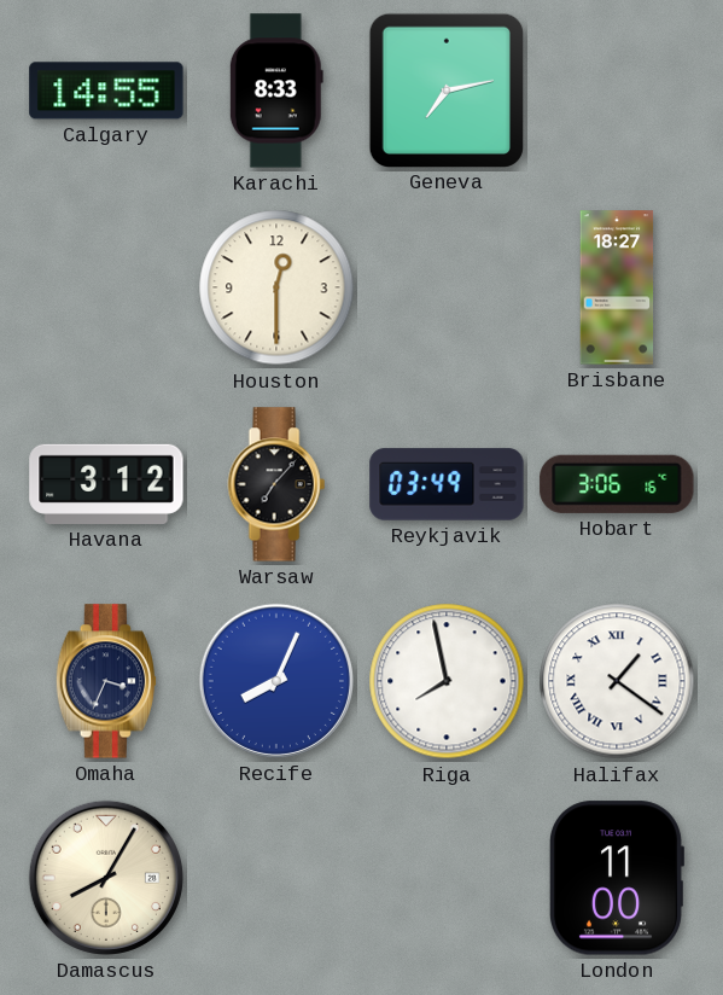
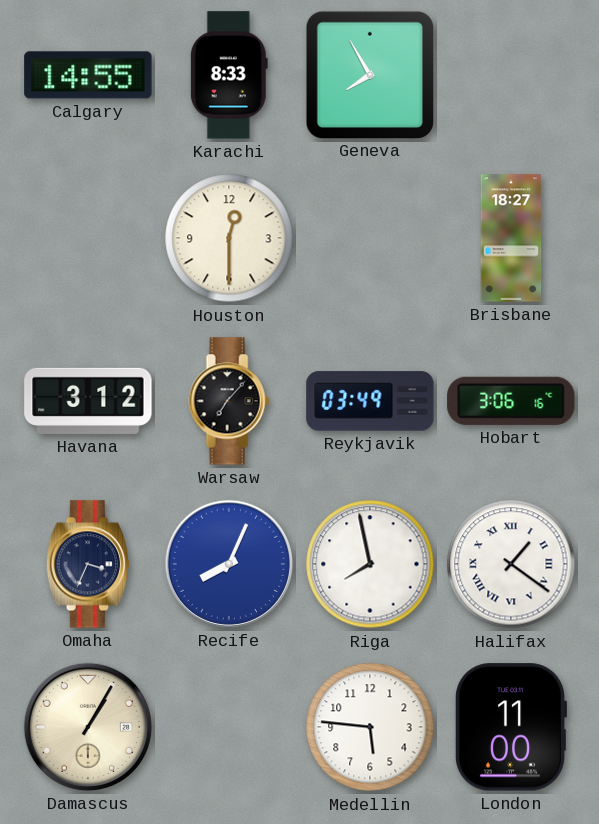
Geneva: 7:13 -> 7:55
Damascus: 8:05 -> 1:05
Medellin: none -> 5:46
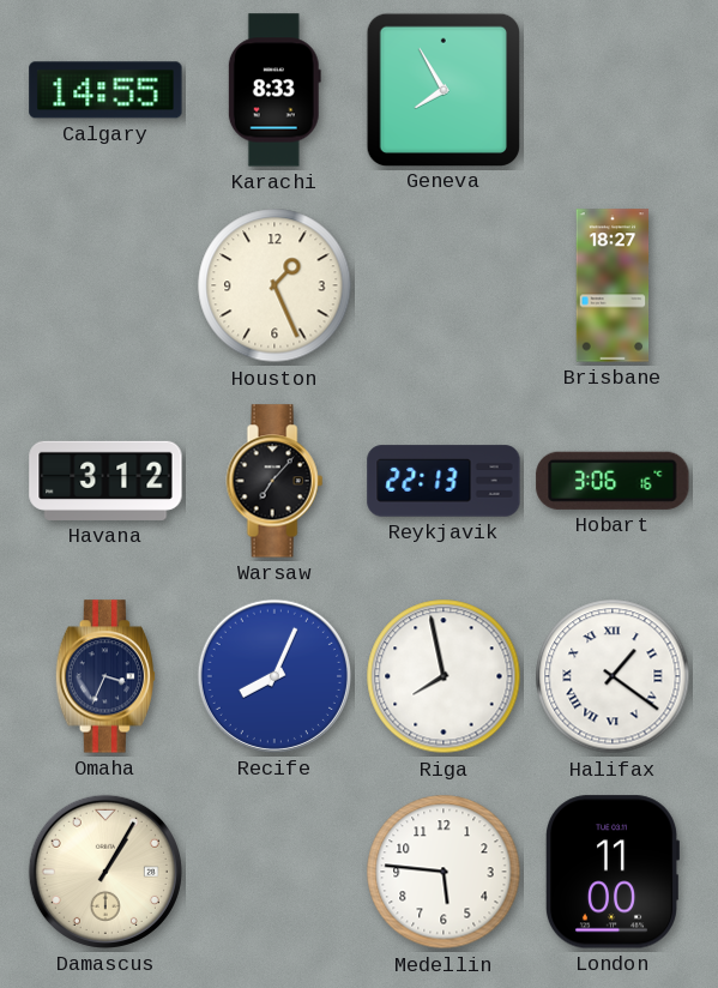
Houston: 12:30 -> 1:26
Reykjavik: 03:49 -> 22:13
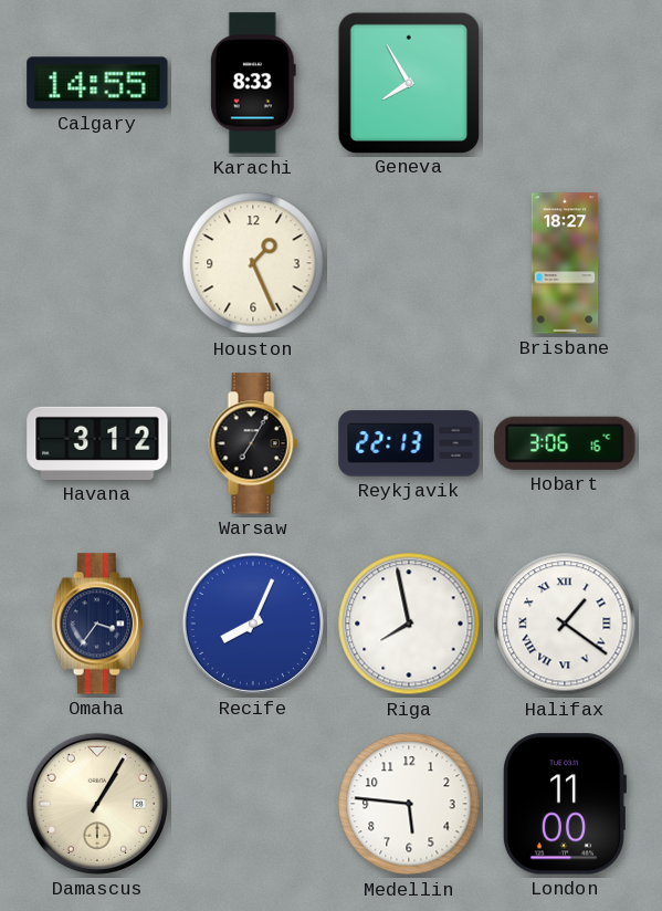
Warsaw: 7:07 -> 7:05
Omaha: 3:34 -> 3:36
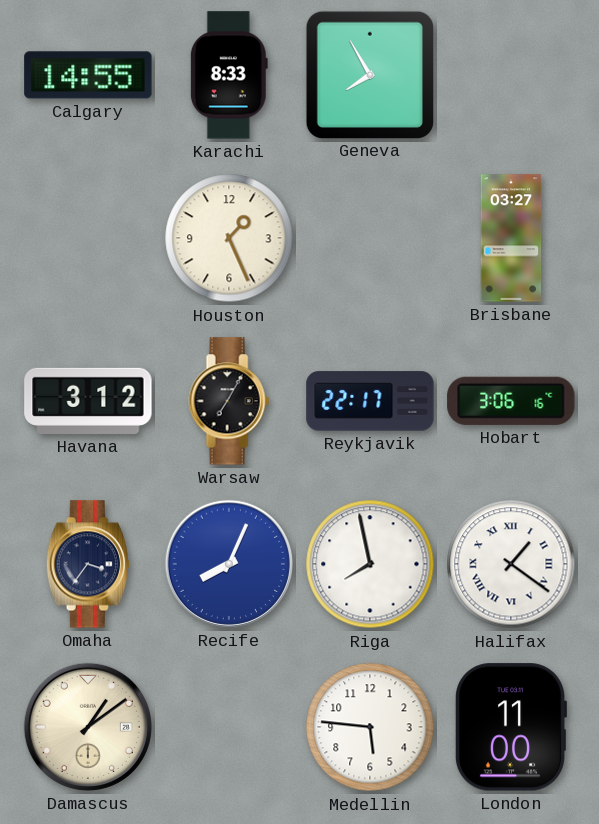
Brisbane: 18:27 -> 03:27
Reykjavik: 22:13 -> 22:17
Damascus: 1:05 -> 1:09
